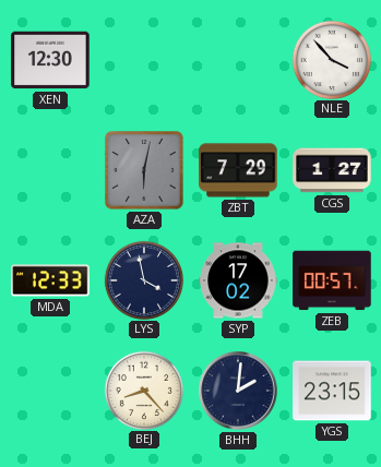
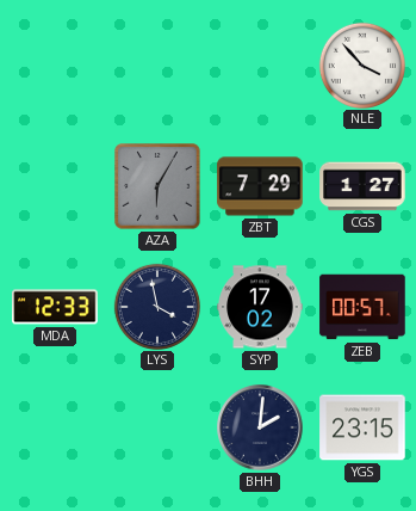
XEN: 12:30 -> none
AZA: 6:02 -> 6:05
BEJ: 8:23 -> none
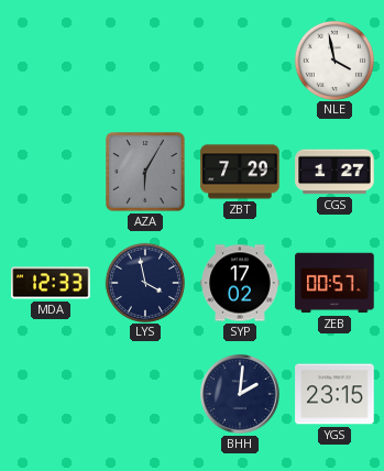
NLE: 3:53 -> 3:58
